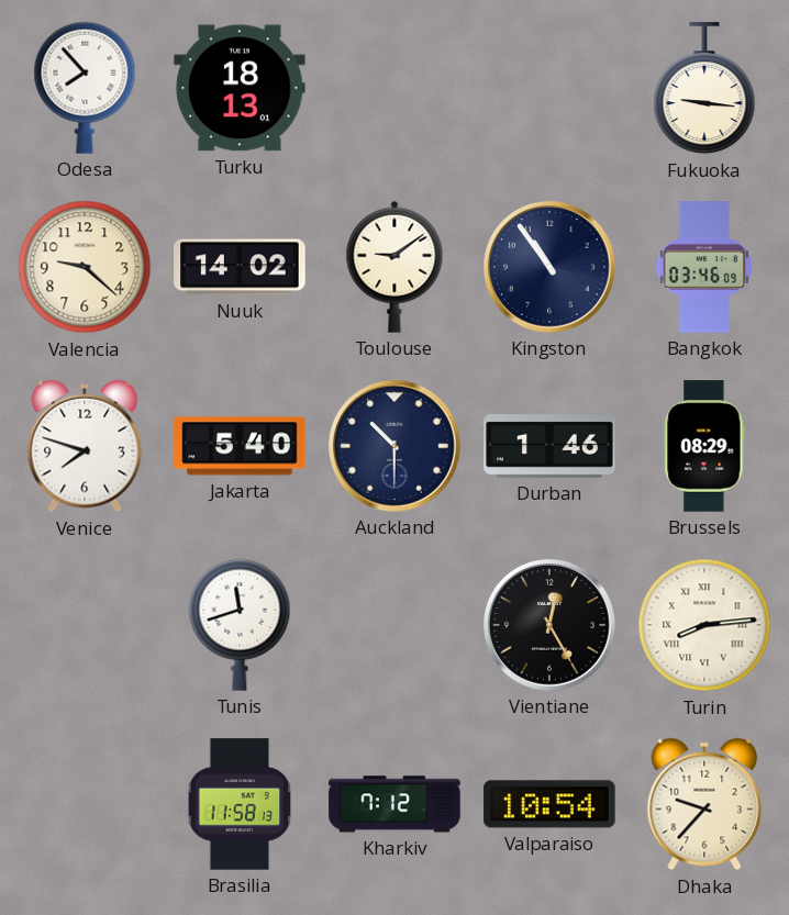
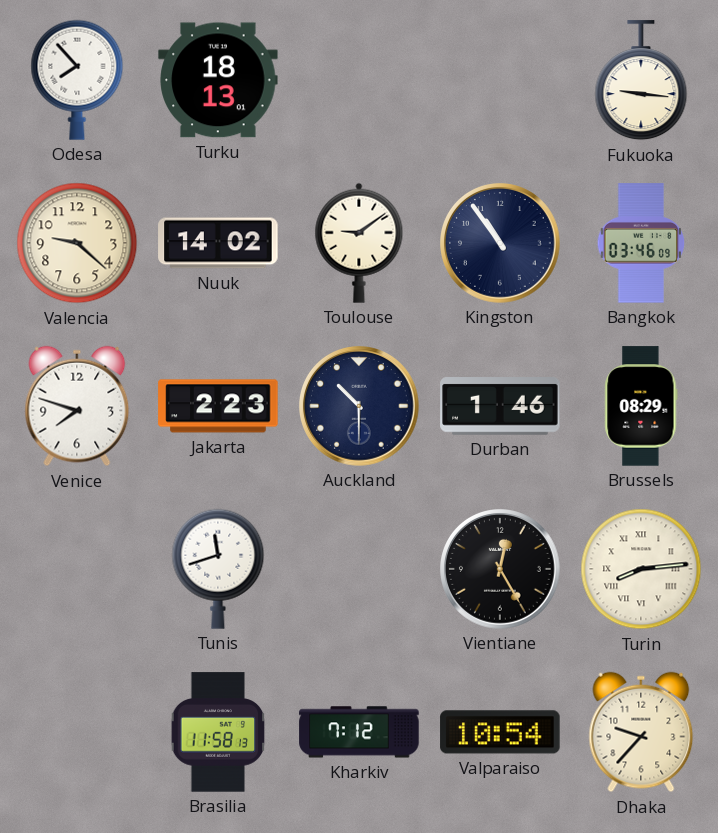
Jakarta: 5:40 -> 2:23
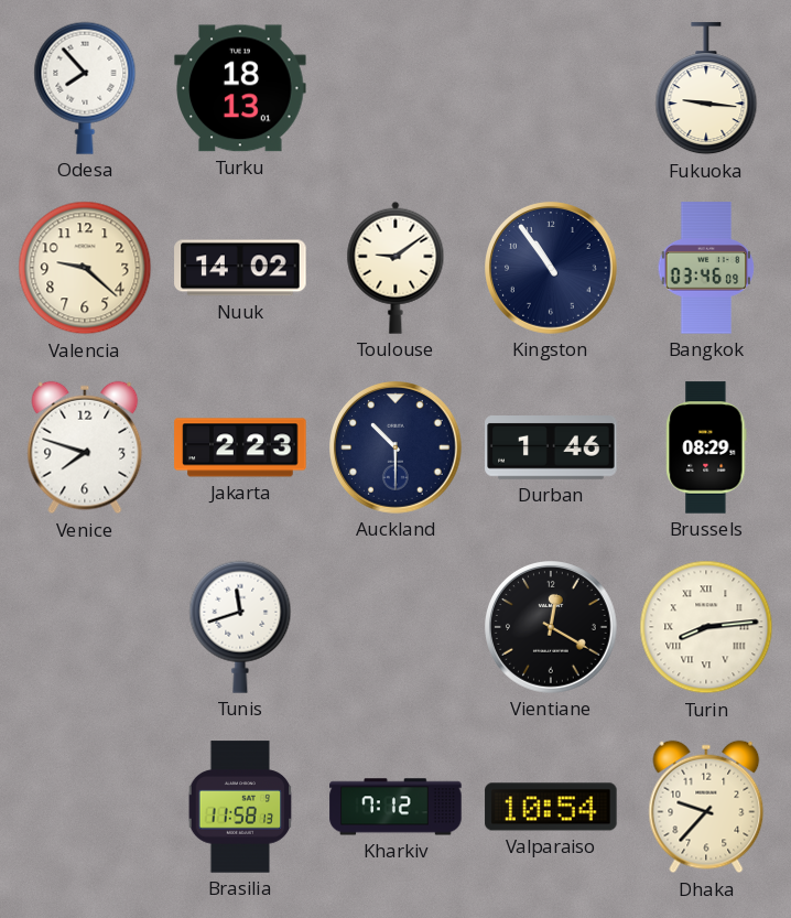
Vientiane: 12:25 -> 12:20
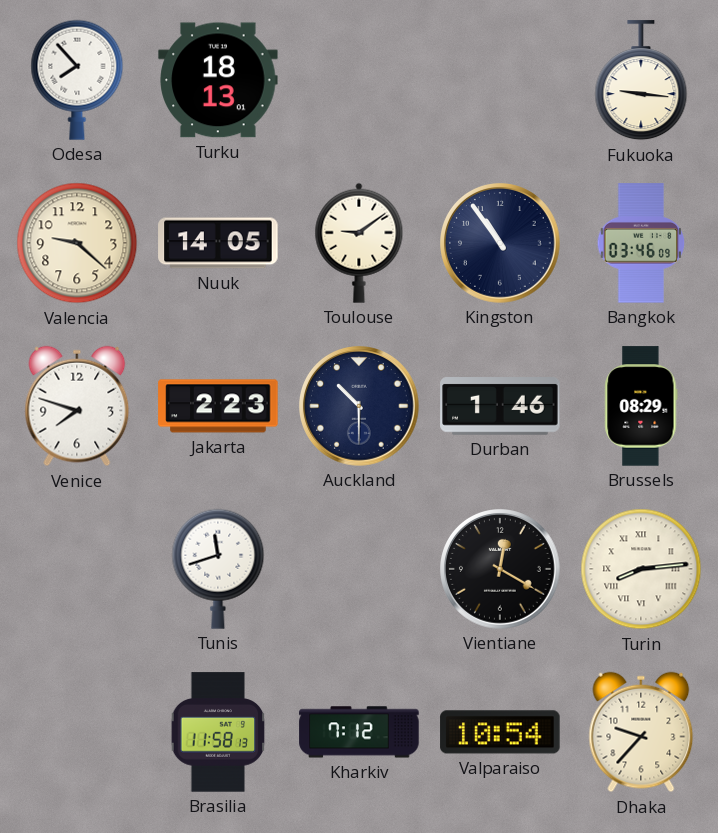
Nuuk: 14:02 -> 14:05
